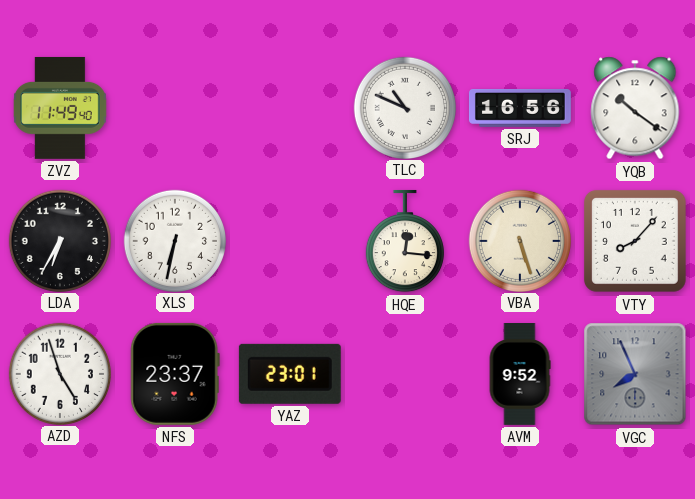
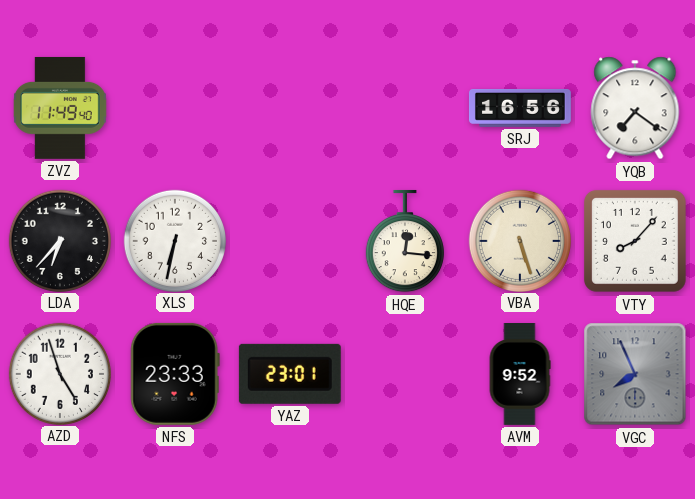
TLC: 10:49 -> none
YQB: 10:21 -> 7:21
LDA: 6:35 -> 6:37
NFS: 23:37 -> 23:33
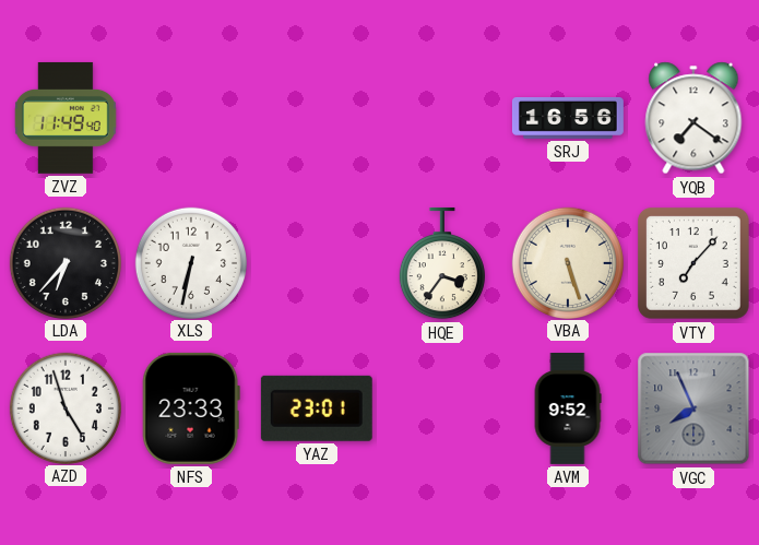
HQE: 12:16 -> 3:36
VTY: 8:07 -> 7:07
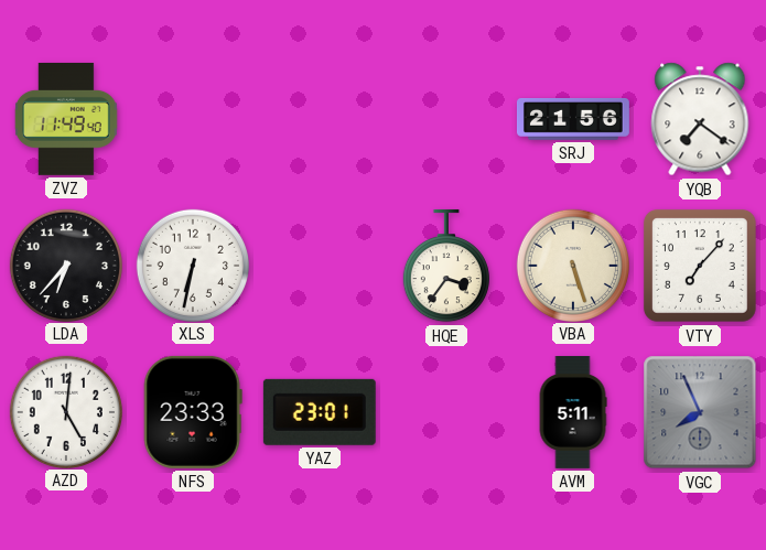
SRJ: 16:56 -> 21:56
AZD: 4:57 -> 5:01
AVM: 9:52 -> 5:11
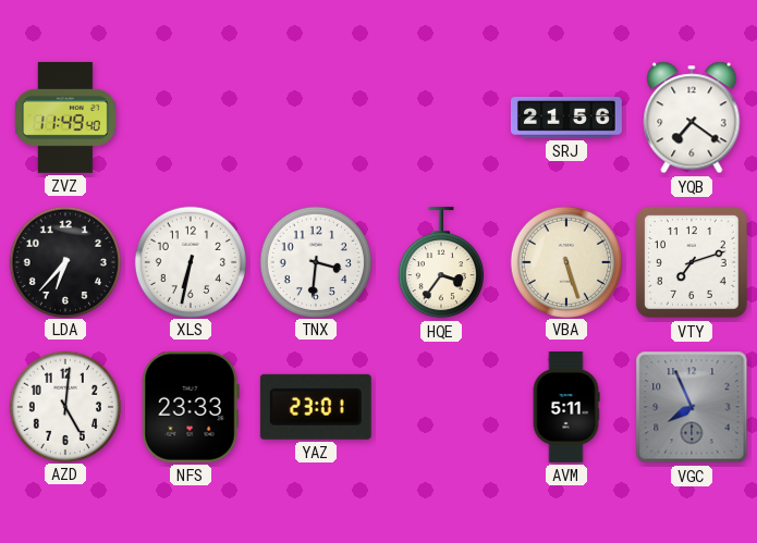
TNX: none -> 3:31
VTY: 7:07 -> 7:12
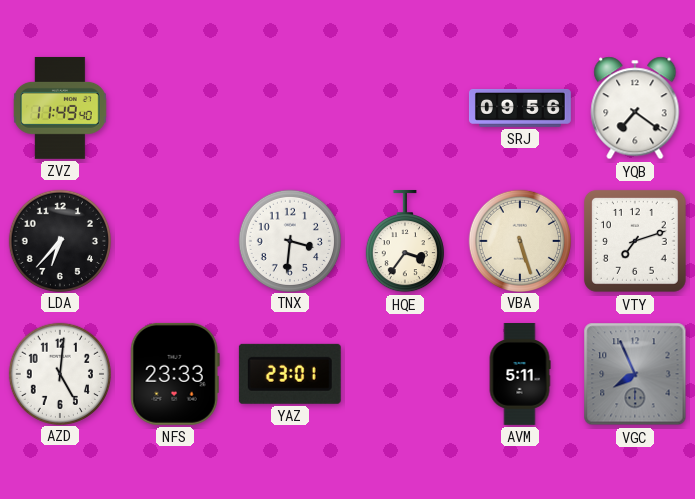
SRJ: 21:56 -> 09:56
XLS: 6:32 -> none
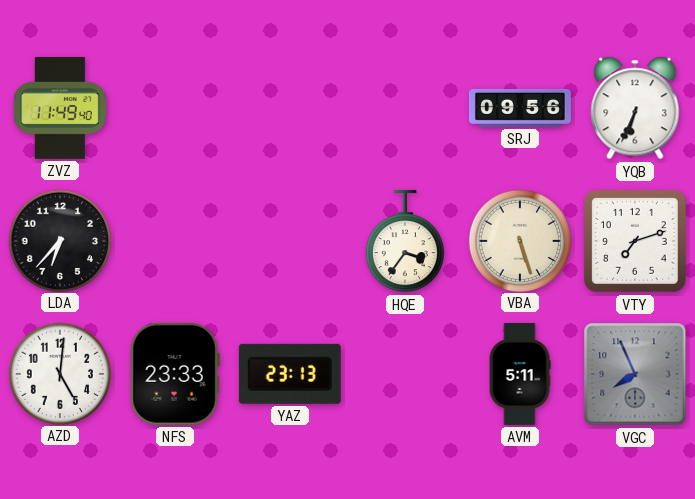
YQB: 7:21 -> 6:34
TNX: 3:31 -> none
YAZ: 23:01 -> 23:13
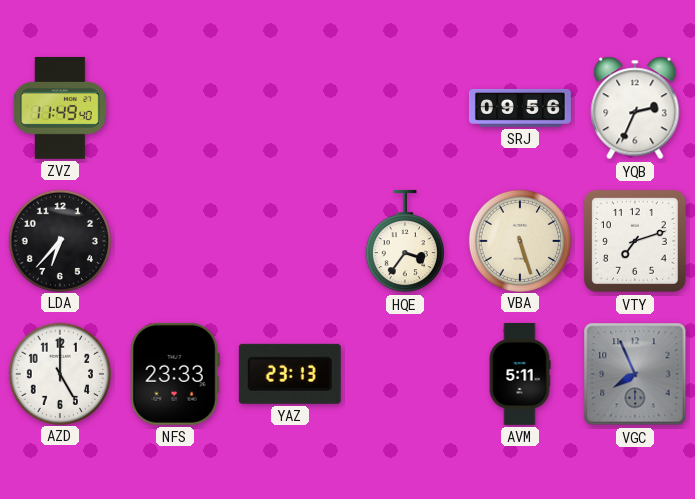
YQB: 6:34 -> 2:34
AZD: 5:01 -> 5:00
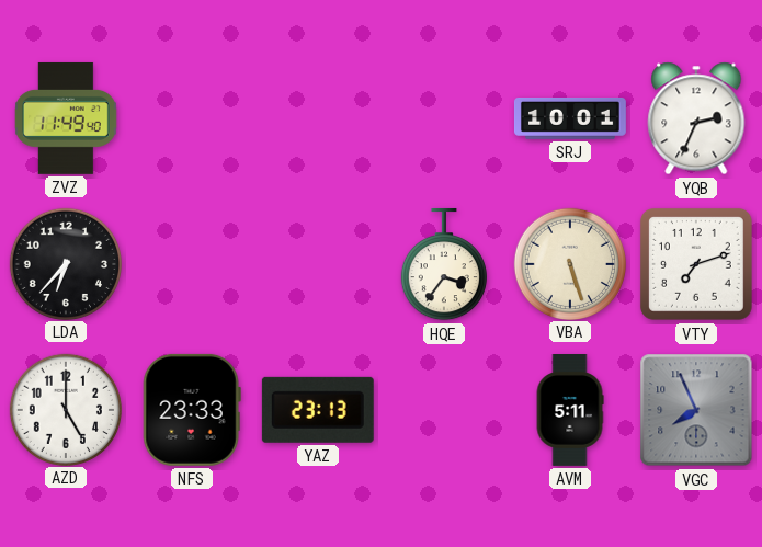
SRJ: 09:56 -> 10:01
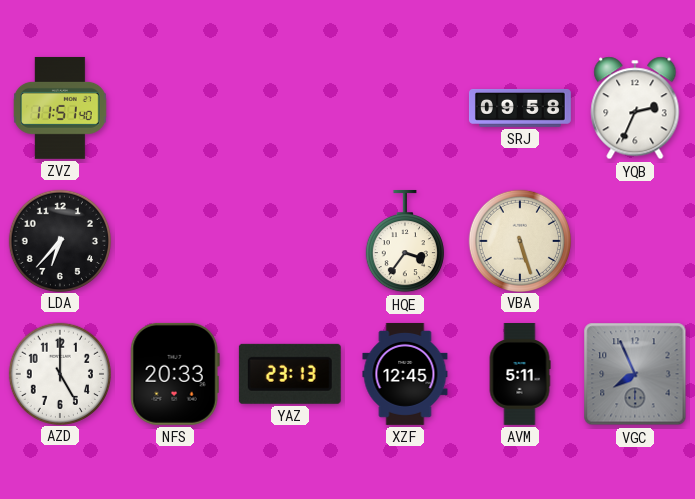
ZVZ: 11:49 -> 11:51
SRJ: 10:01 -> 09:58
VTY: 7:12 -> none
NFS: 23:33 -> 20:33
XZF: none -> 12:45
